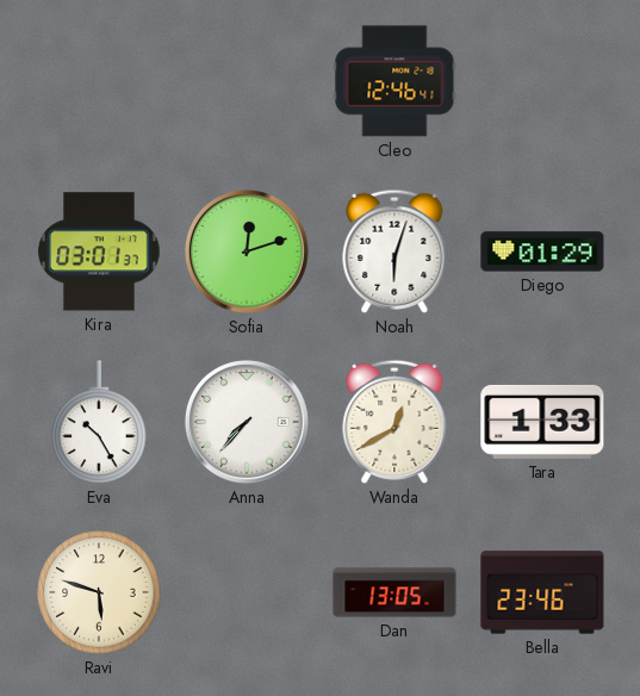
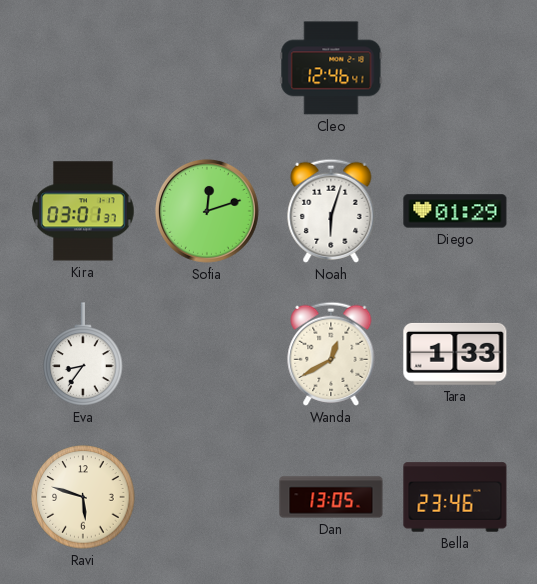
Eva: 10:25 -> 8:36
Anna: 7:37 -> none
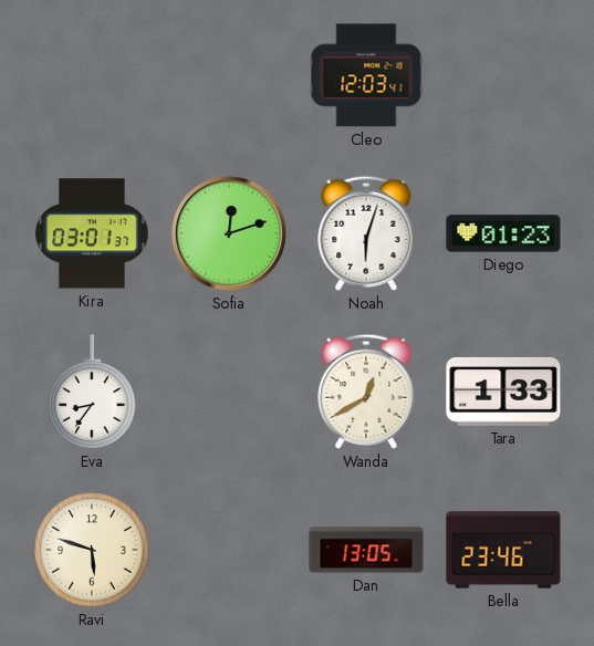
Cleo: 12:46 -> 12:03
Diego: 01:29 -> 01:23
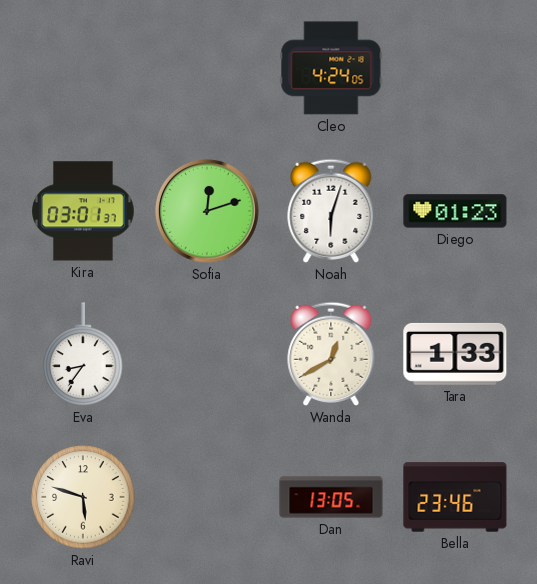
Cleo: 12:03 -> 4:24
